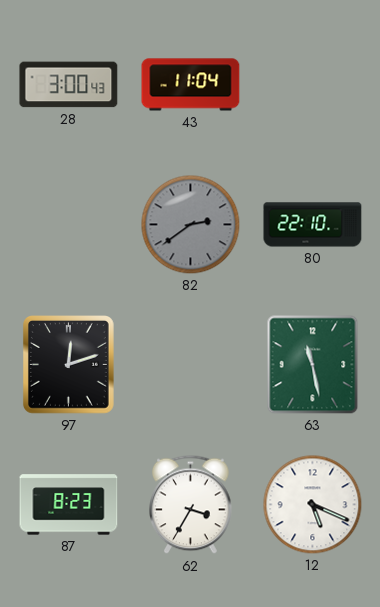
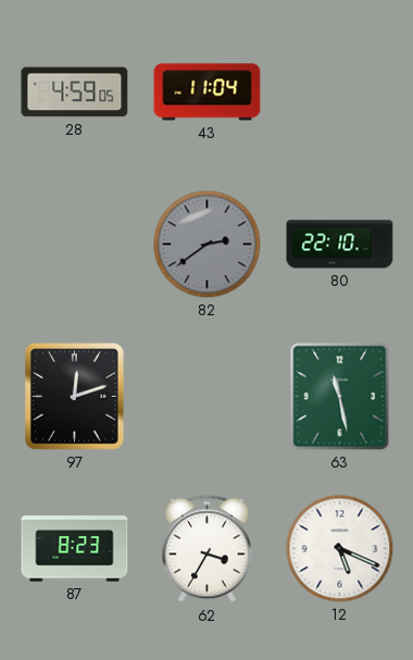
28: 3:00 -> 4:59
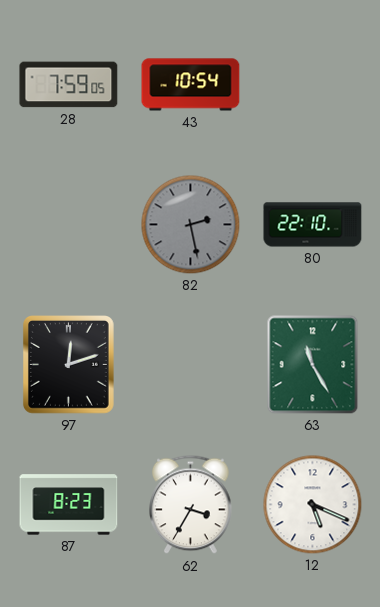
28: 4:59 -> 7:59
43: 11:04 -> 10:54
82: 2:39 -> 2:28
63: 11:28 -> 11:25
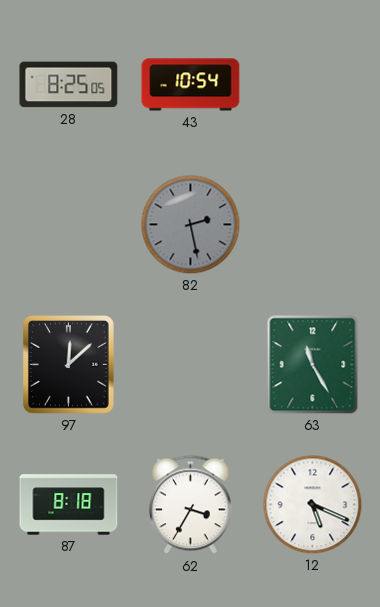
28: 7:59 -> 8:25
80: 22:10 -> none
97: 12:12 -> 12:08
87: 8:23 -> 8:18
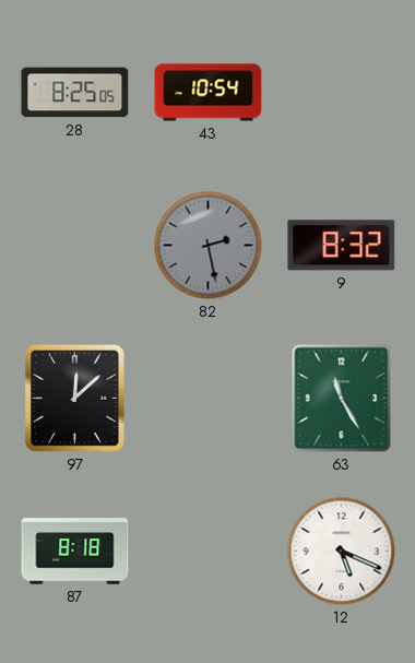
9: none -> 8:32
62: 3:35 -> none
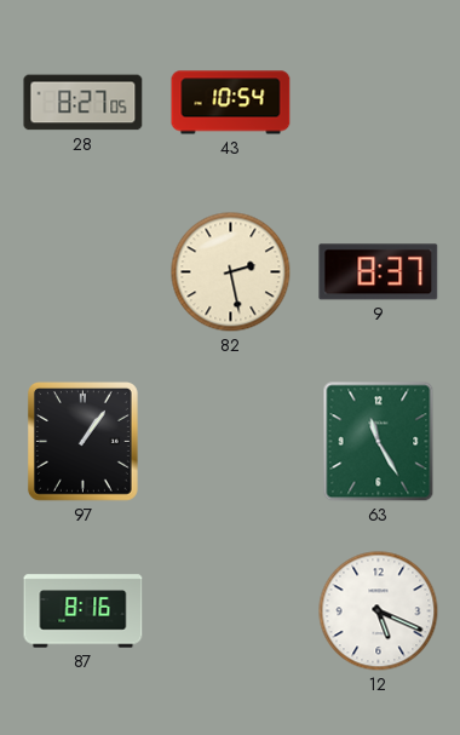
28: 8:25 -> 8:27
82 dial: grey -> cream
9: 8:32 -> 8:37
97: 12:08 -> 1:06
87: 8:18 -> 8:16
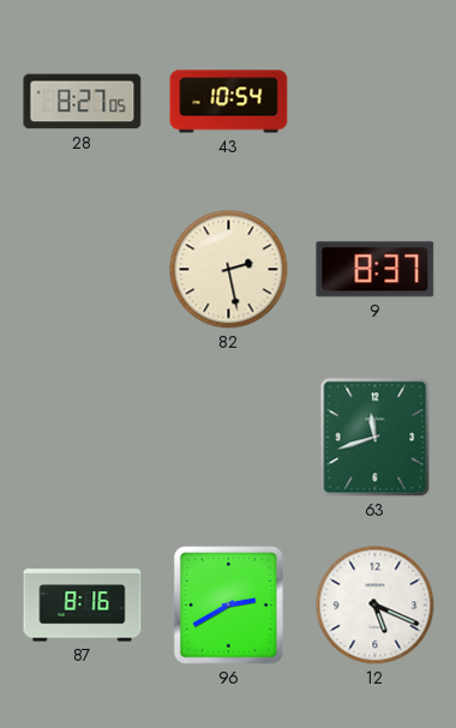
97: 1:06 -> none
63: 11:25 -> 11:42
96: none -> 2:40
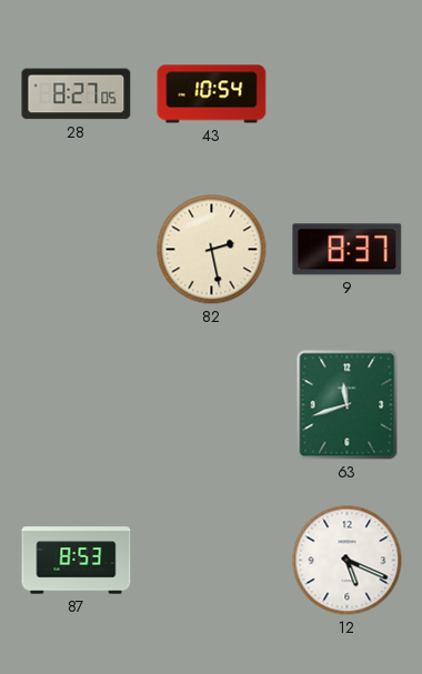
87: 8:16 -> 8:53
96: 2:40 -> none
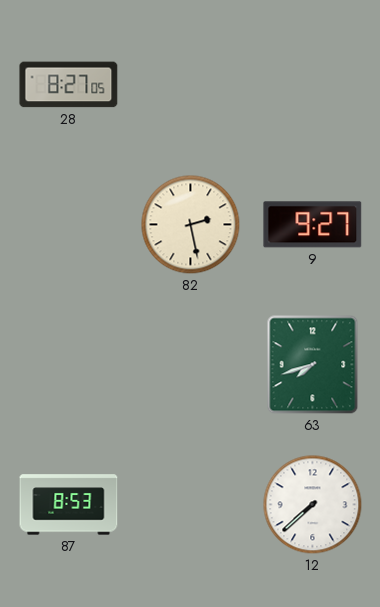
43: 10:54 -> none
9: 8:37 -> 9:27
63: 11:42 -> 7:42
12: 5:19 -> 7:38
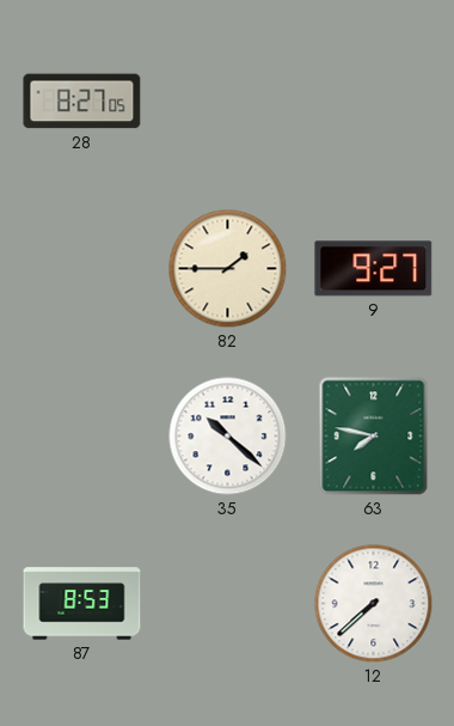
82: 2:28 -> 1:45
35: none -> 10:22
63: 7:42 -> 7:47
